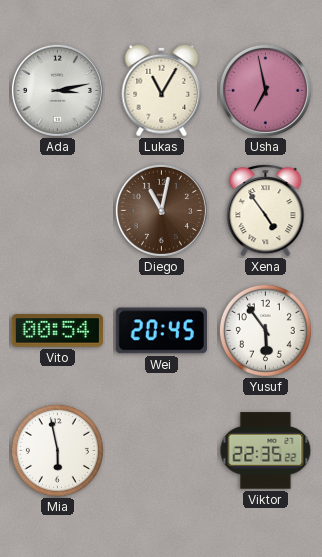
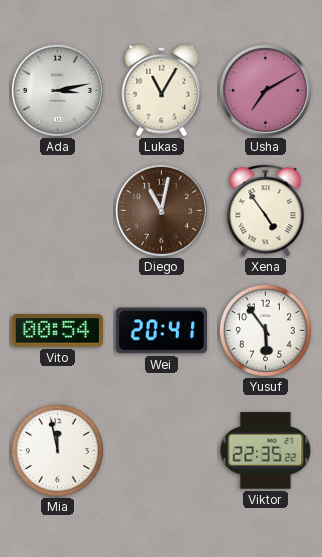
Usha: 6:58 -> 7:10
Wei: 20:45 -> 20:41
Mia: 5:58 -> 11:58
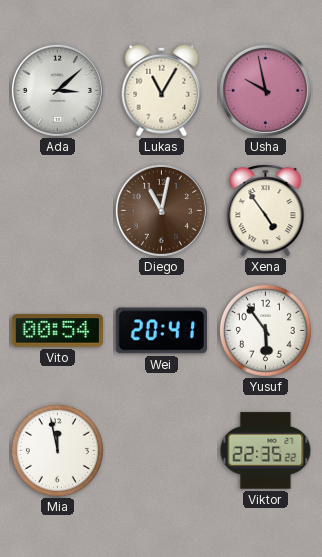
Ada: 3:13 -> 3:08
Usha: 7:10 -> 9:58
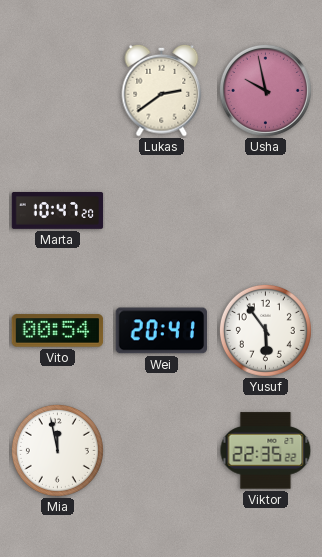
Ada: 3:08 -> none
Lukas: 11:05 -> 2:39
Marta: none -> 10:47
Diego: 11:02 -> none
Xena: 4:54 -> none
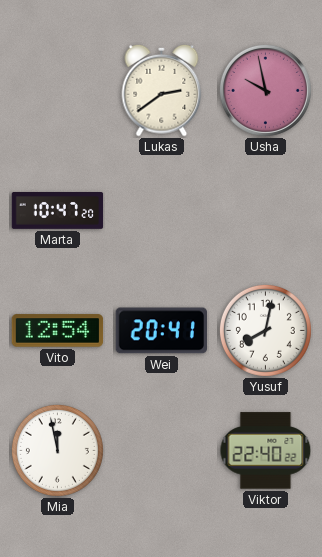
Vito: 00:54 -> 12:54
Yusuf: 5:54 -> 8:02
Viktor: 22:35 -> 22:40
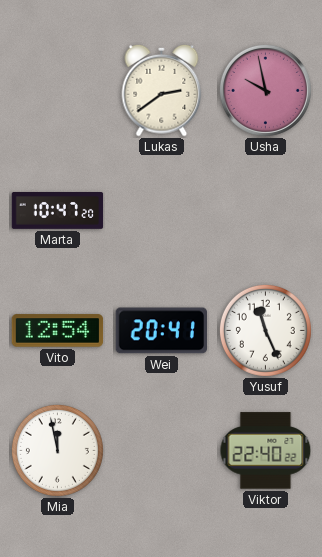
Yusuf: 8:02 -> 11:26
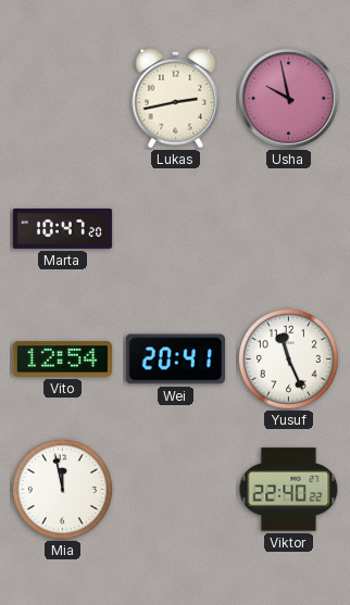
Lukas: 2:39 -> 2:43
